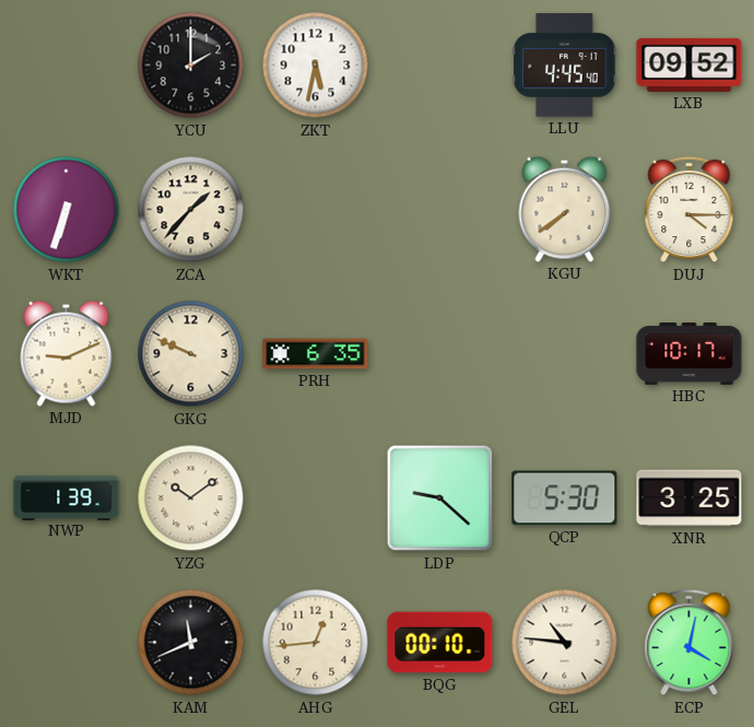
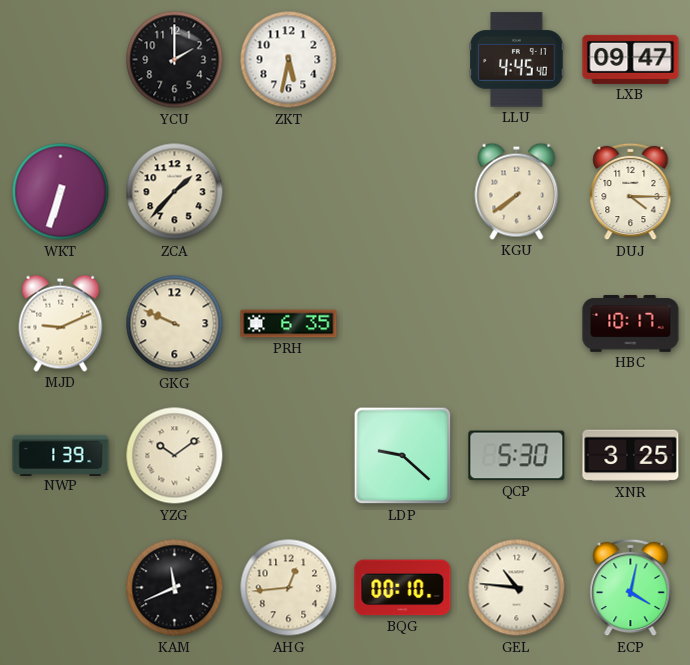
LXB: 09:52 -> 09:47
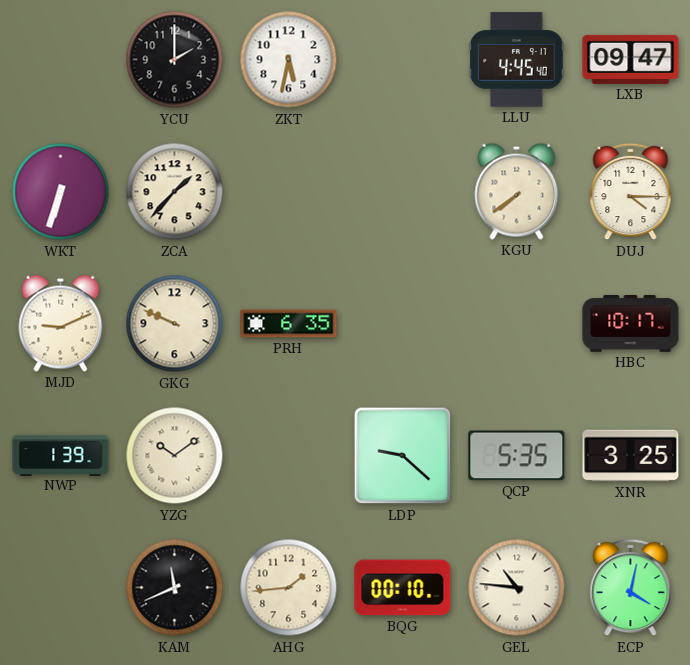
QCP: 5:30 -> 5:35
AHG: 12:44 -> 1:44
